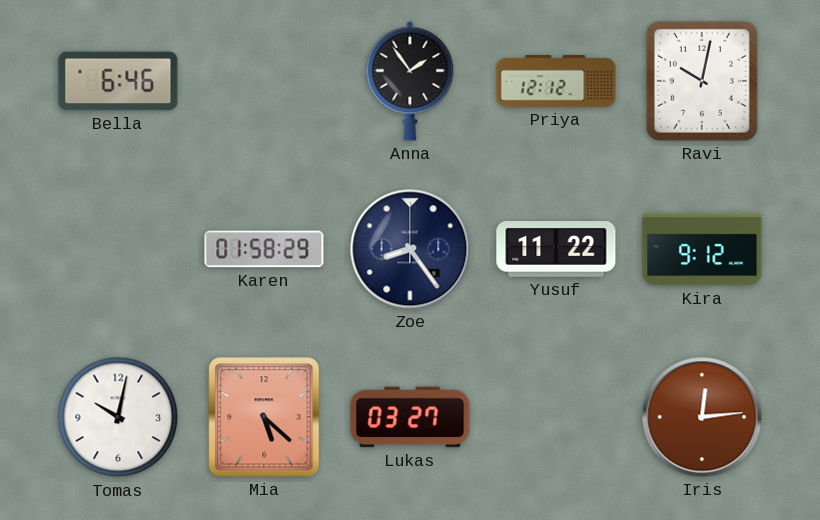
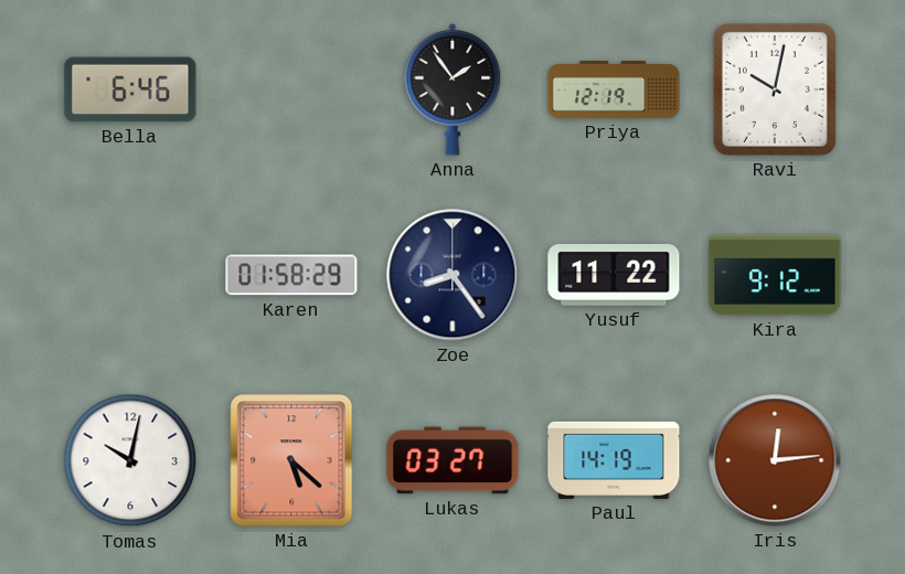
Priya: 12:12 -> 12:19
Paul: none -> 14:19
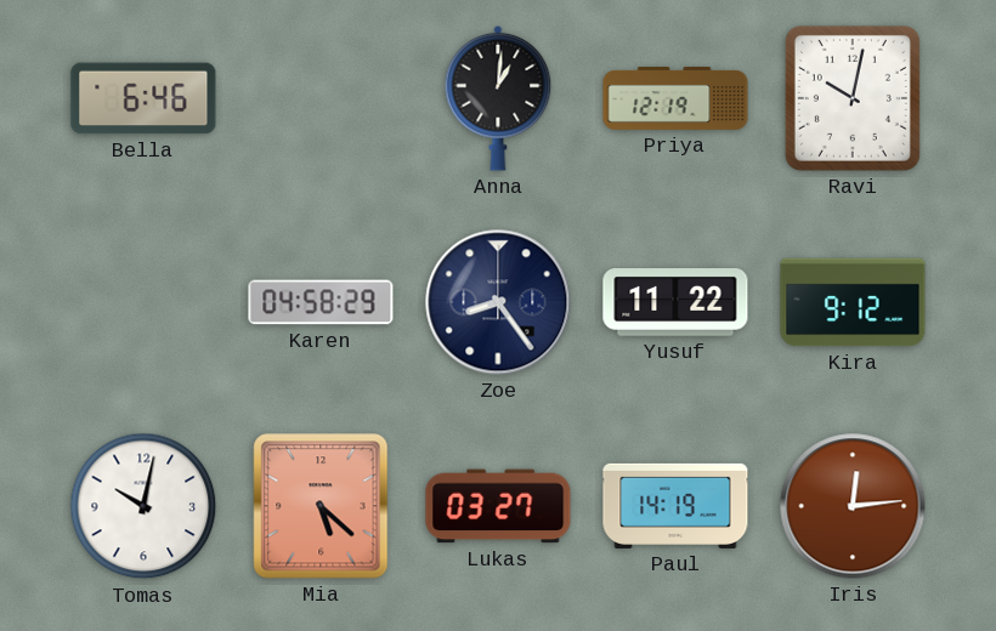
Anna: 1:54 -> 1:01
Karen: 01:58 -> 04:58
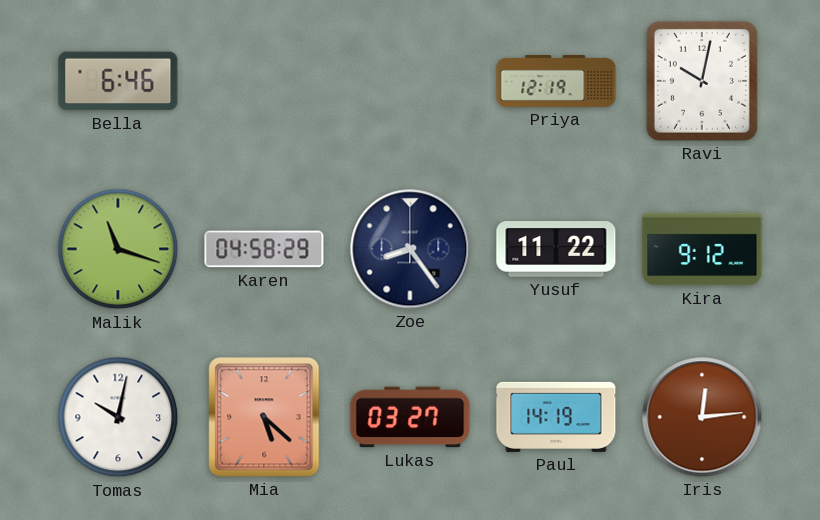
Anna: 1:01 -> none
Malik: none -> 11:18
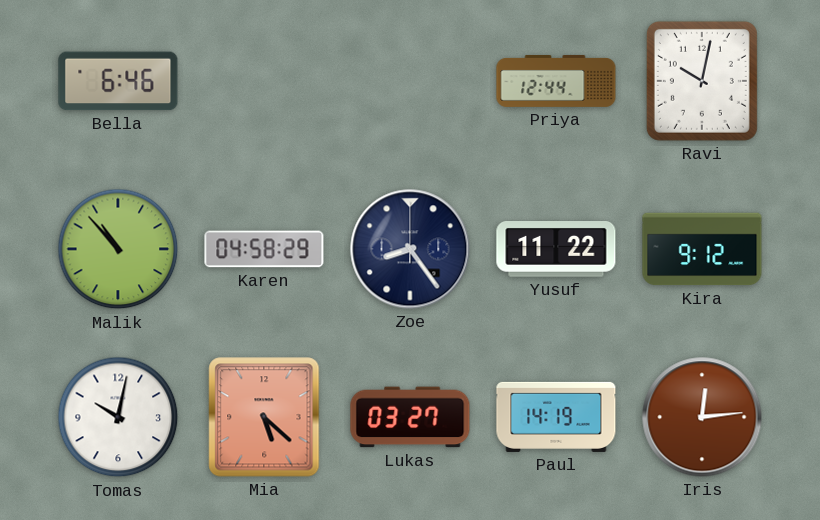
Priya: 12:19 -> 12:44
Malik: 11:18 -> 10:53
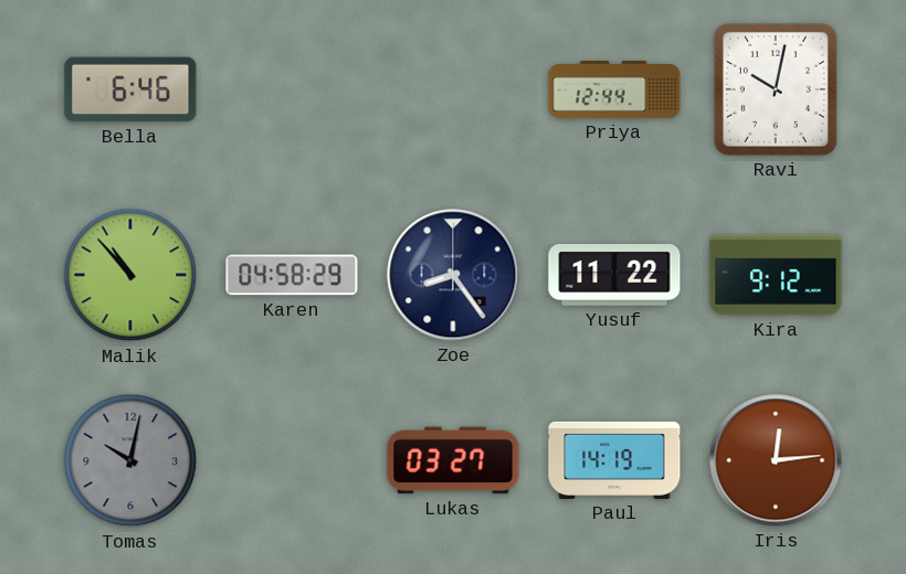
Tomas dial: white -> grey
Mia: 5:22 -> none
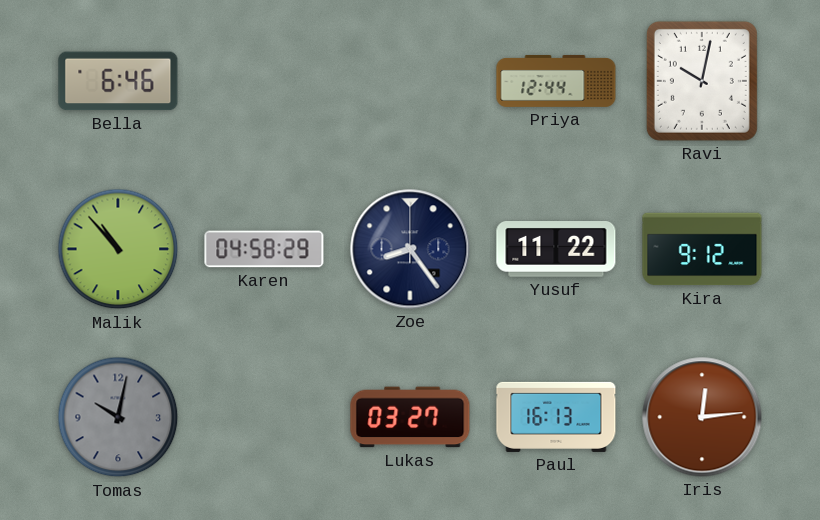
Paul: 14:19 -> 16:13
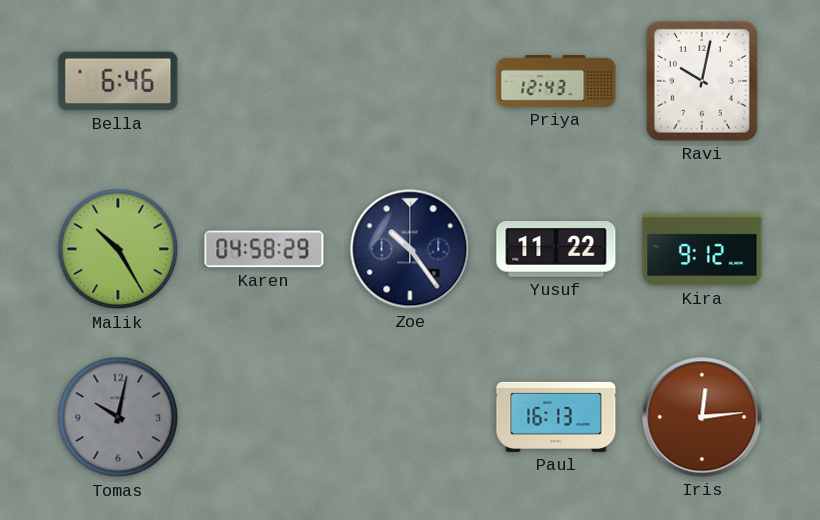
Priya: 12:44 -> 12:43
Malik: 10:53 -> 10:25
Zoe: 8:24 -> 10:24
Lukas: 03:27 -> none
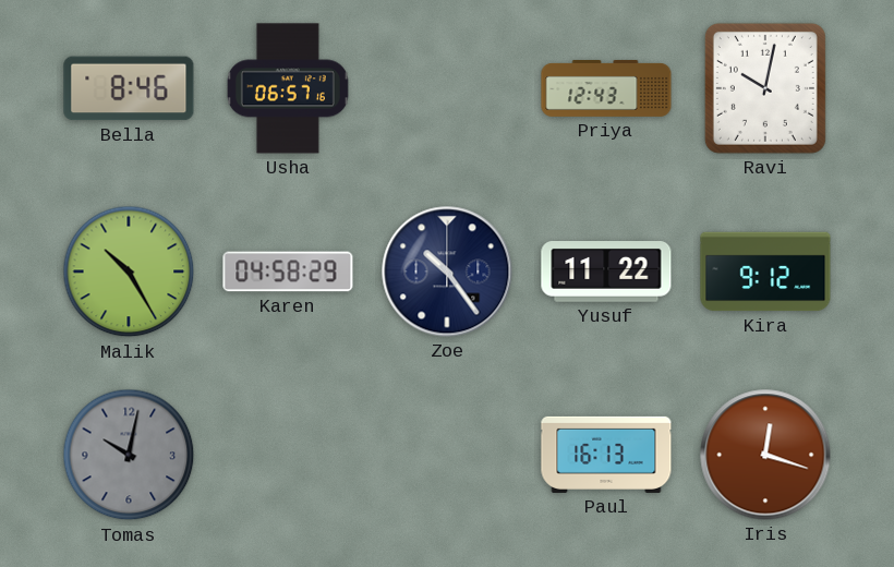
Bella: 6:46 -> 8:46
Usha: none -> 06:57
Iris: 12:14 -> 12:18
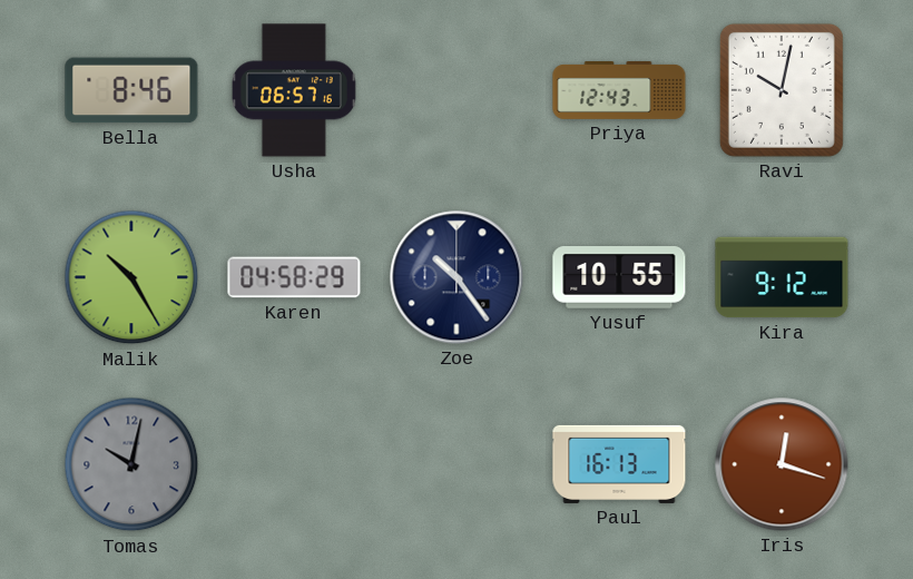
Yusuf: 11:22 -> 10:55
